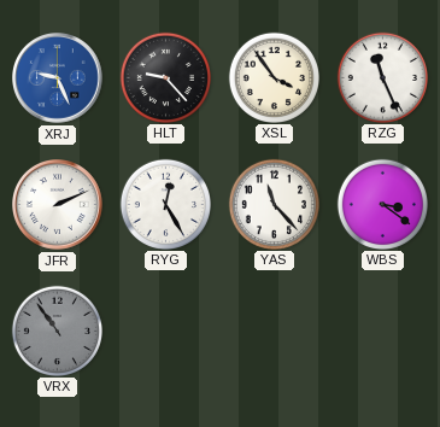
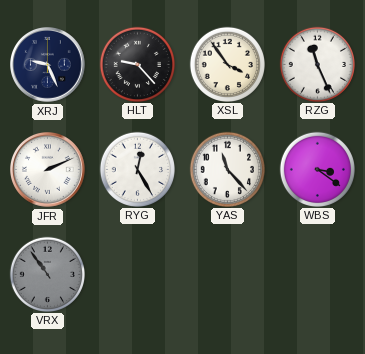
XRJ dial: blue -> navy
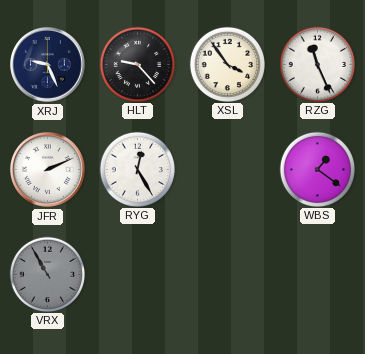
YAS: 11:23 -> none
WBS: 3:21 -> 1:21
VRX: 10:54 -> 10:55
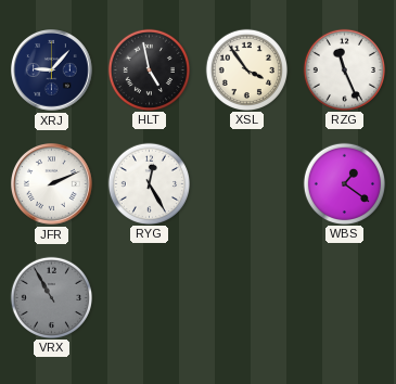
XRJ: 9:26 -> 9:07
HLT: 9:23 -> 4:58
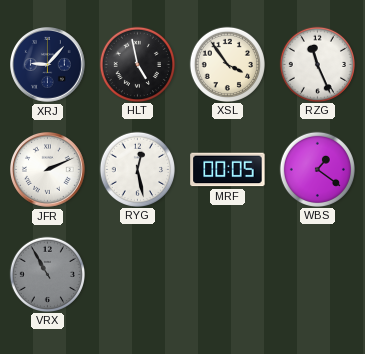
RYG: 12:25 -> 12:28
MRF: none -> 00:05
